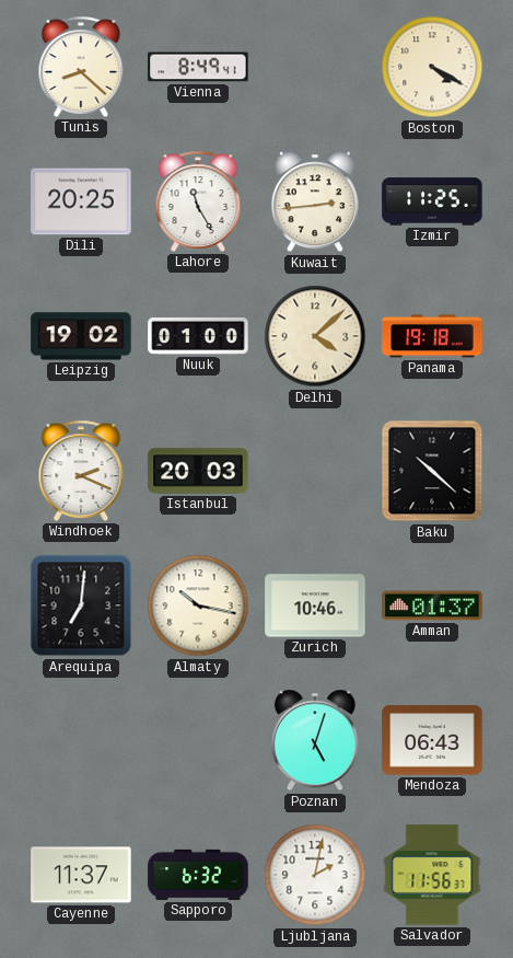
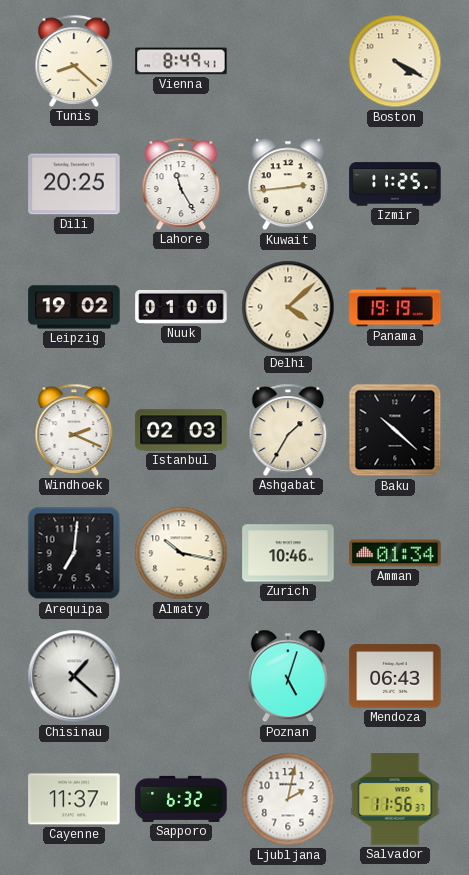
Panama: 19:18 -> 19:19
Istanbul: 20:03 -> 02:03
Ashgabat: none -> 1:35
Amman: 01:37 -> 01:34
Chisinau: none -> 1:22
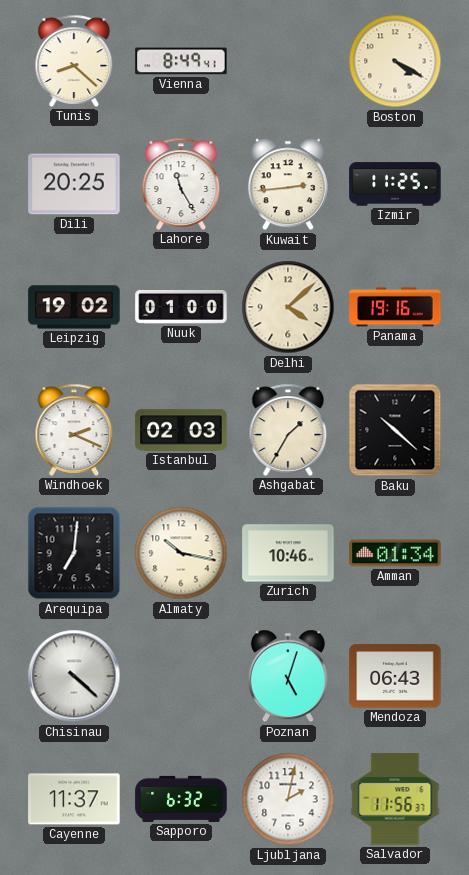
Panama: 19:19 -> 19:16
Chisinau: 1:22 -> 4:22
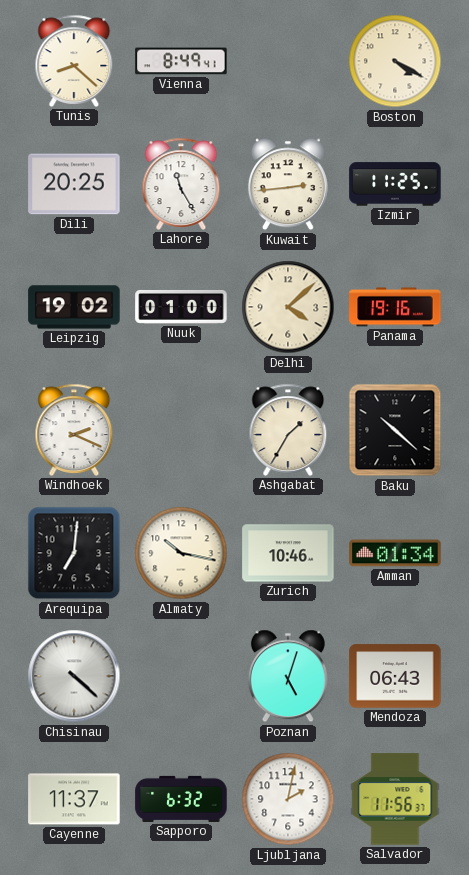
Istanbul: 02:03 -> none
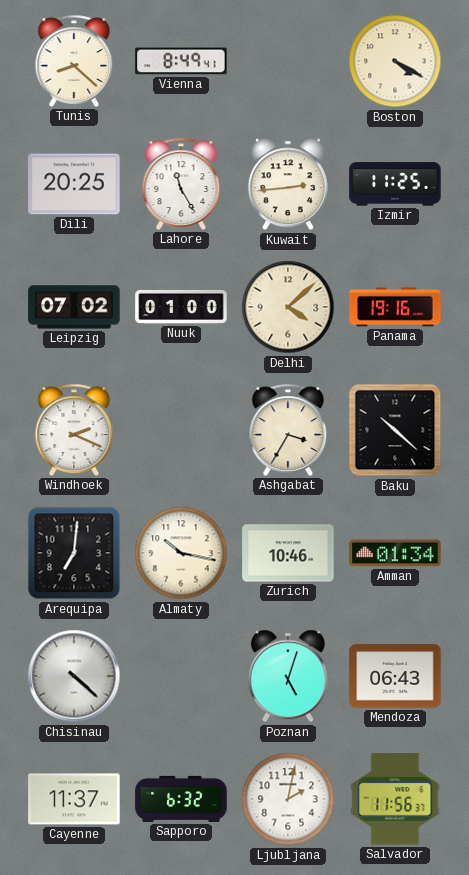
Leipzig: 19:02 -> 07:02
Ashgabat: 1:35 -> 3:35
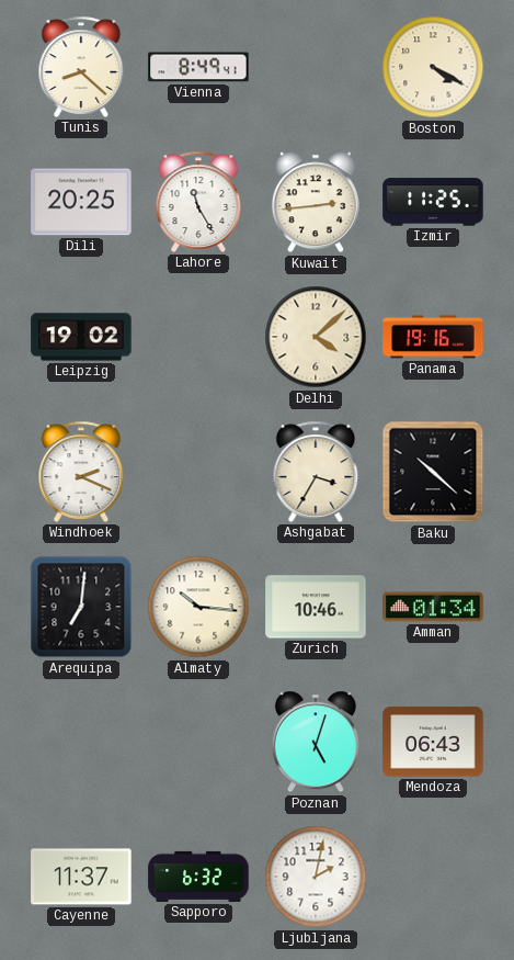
Leipzig: 07:02 -> 19:02
Nuuk: 01:00 -> none
Almaty: 10:17 -> 10:16
Chisinau: 4:22 -> none
Salvador: 11:56 -> none
